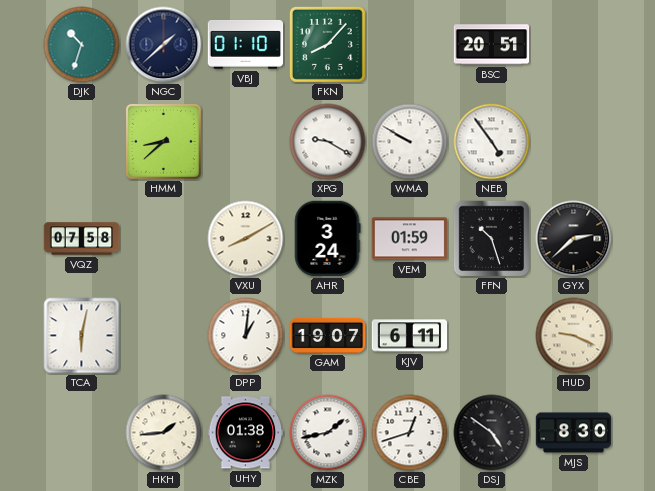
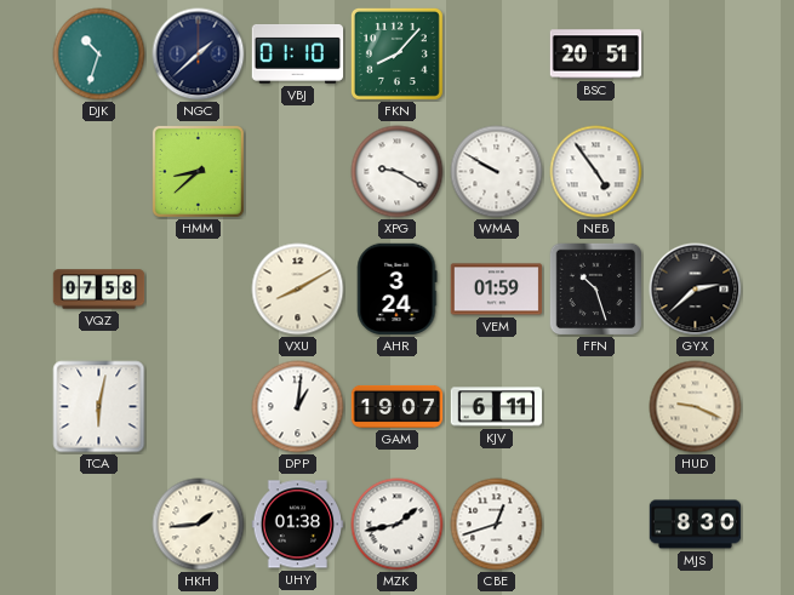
DSJ: 4:51 -> none
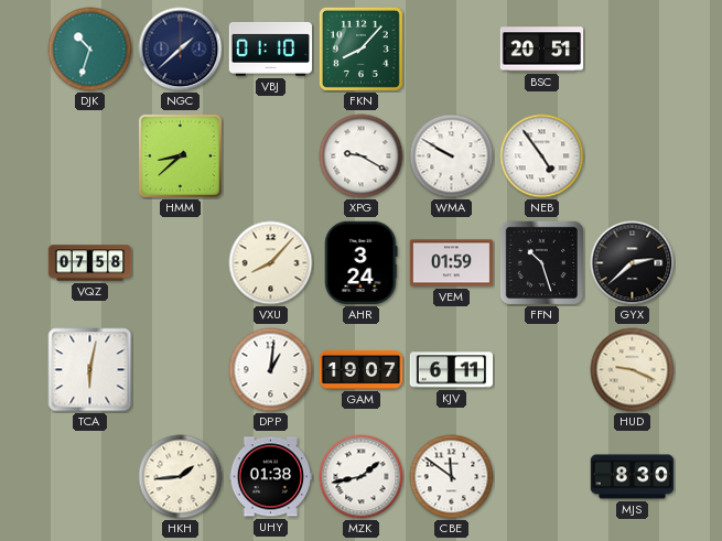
VXU: 8:10 -> 8:07
CBE: 12:42 -> 11:51
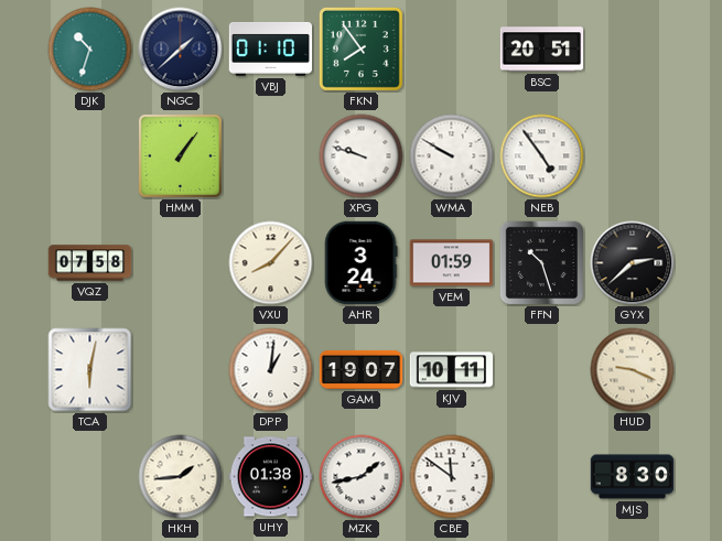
FKN: 8:07 -> 7:54
HMM: 8:38 -> 1:06
XPG: 9:20 -> 9:48
KJV: 6:11 -> 10:11
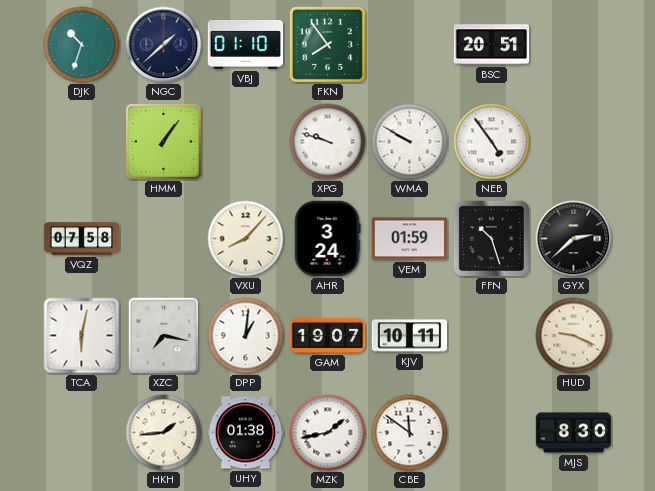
XZC: none -> 7:17
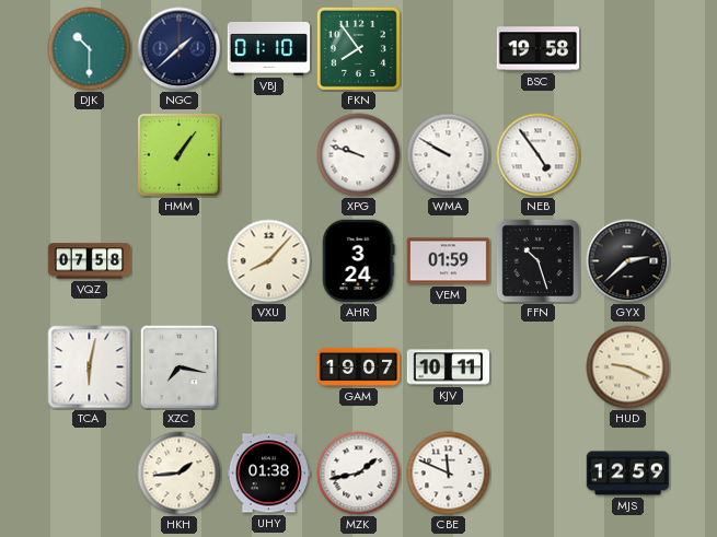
DJK: 10:33 -> 10:30
BSC: 20:51 -> 19:58
DPP: 1:01 -> none
CBE: 11:51 -> 11:49
MJS: 8:30 -> 12:59
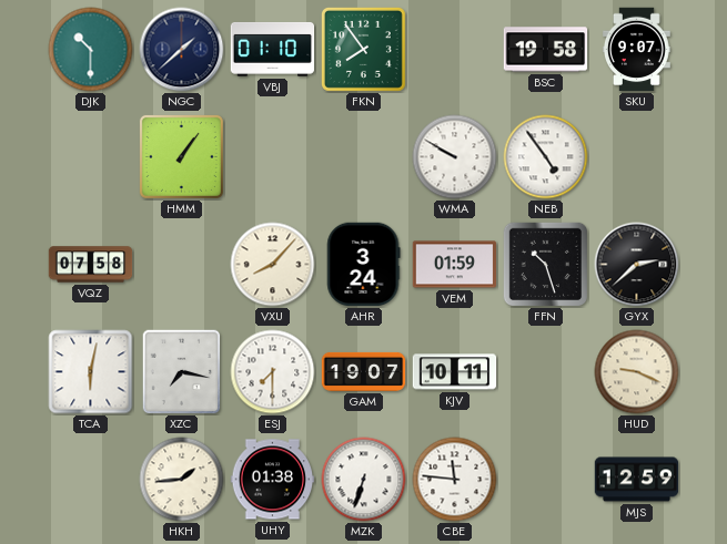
SKU: none -> 9:07
XPG: 9:48 -> none
ESJ: none -> 7:30
MZK: 1:43 -> 6:33
CBE: 11:49 -> 11:46
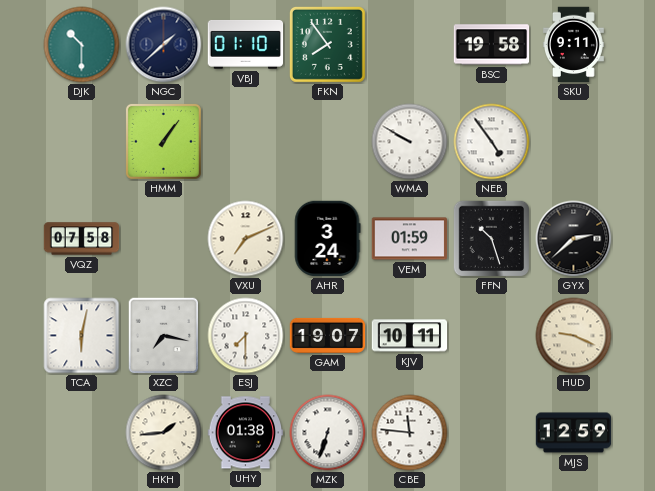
SKU: 9:07 -> 9:11
VXU: 8:07 -> 7:11
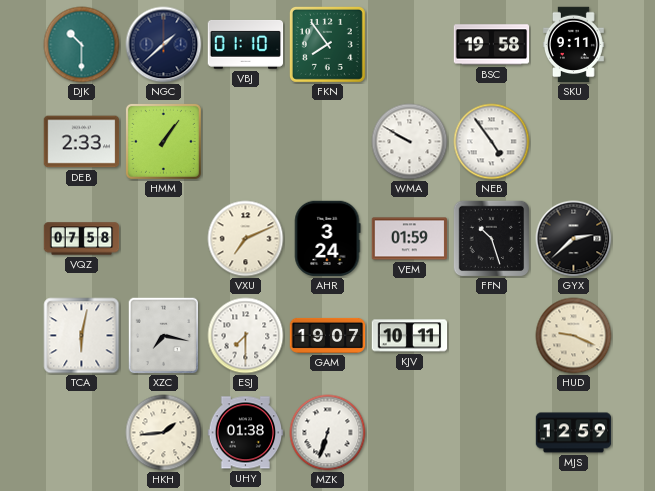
DEB: none -> 2:33
CBE: 11:46 -> none
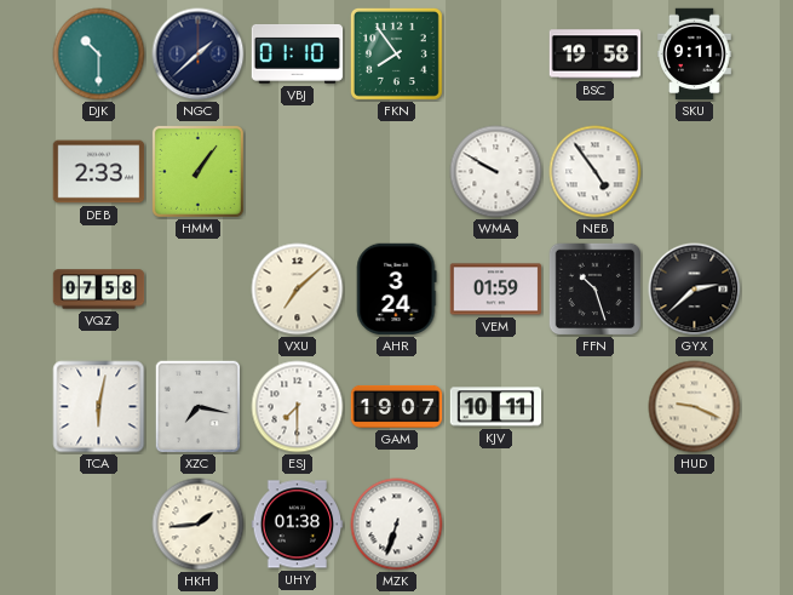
VXU: 7:11 -> 7:08
MJS: 12:59 -> none
